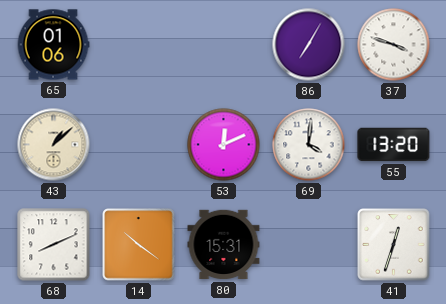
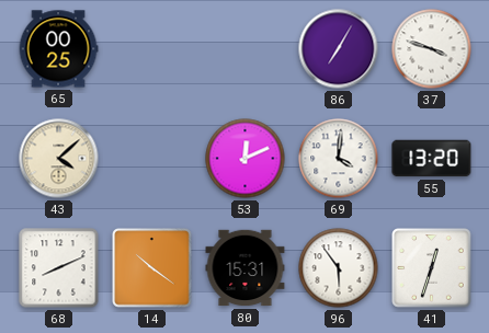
65: 01:06 -> 00:25
43: 1:08 -> 4:08
96: none -> 5:54
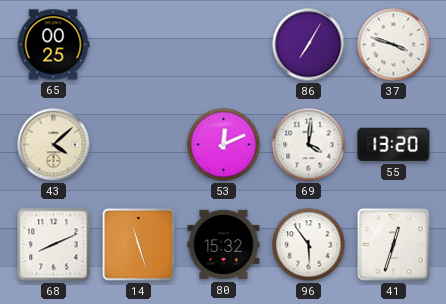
14: 10:21 -> 11:27
80: 15:31 -> 15:32
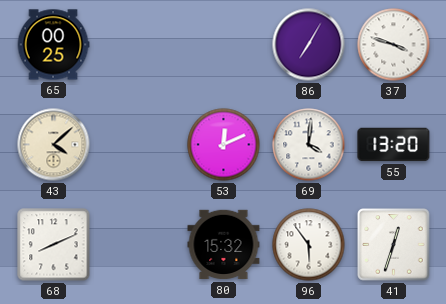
14: 11:27 -> none
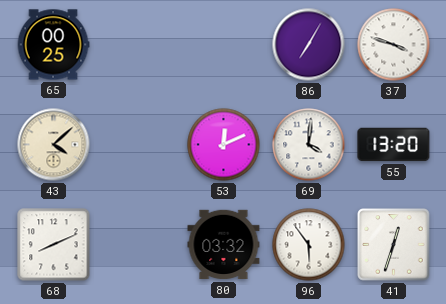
80: 15:32 -> 03:32
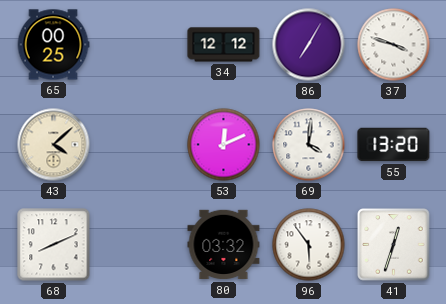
34: none -> 12:12
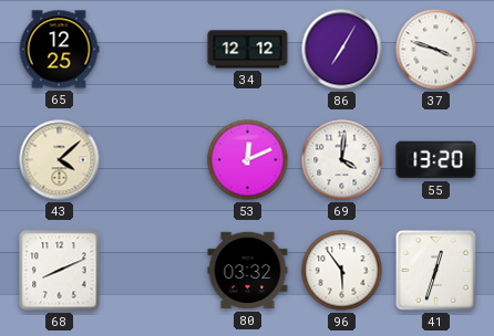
65: 00:25 -> 12:25
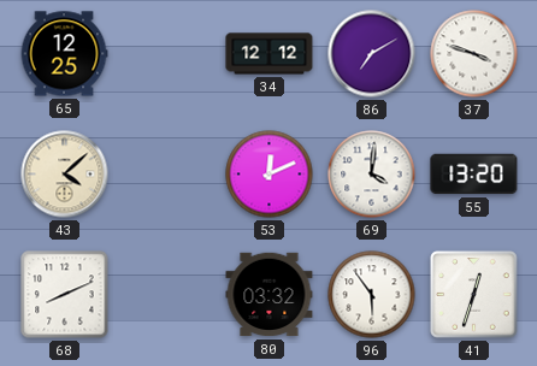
86: 7:05 -> 7:10
